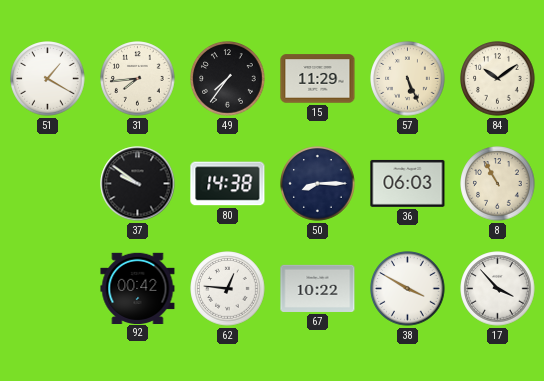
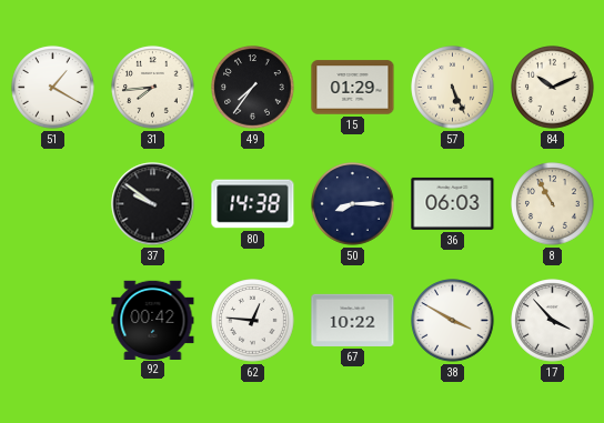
15: 11:29 -> 01:29
84: 10:09 -> 10:11
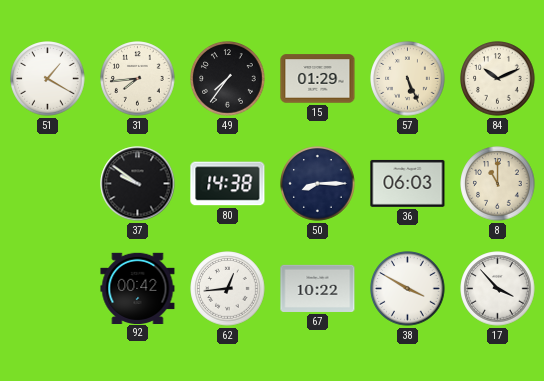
8: 10:55 -> 11:00
62: 12:46 -> 12:44
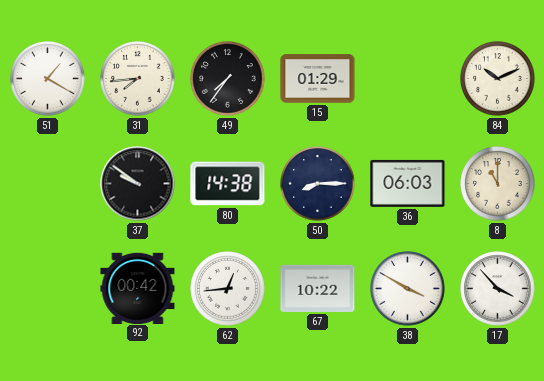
57: 5:26 -> none
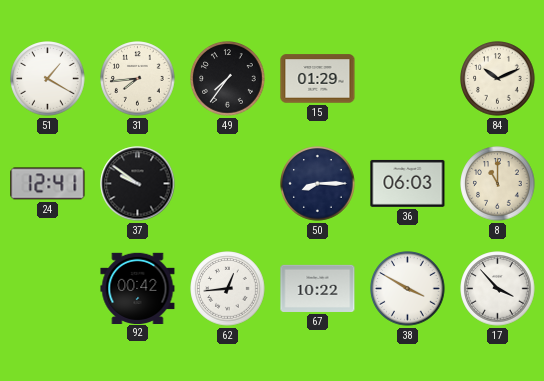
24: none -> 12:41
80: 14:38 -> none
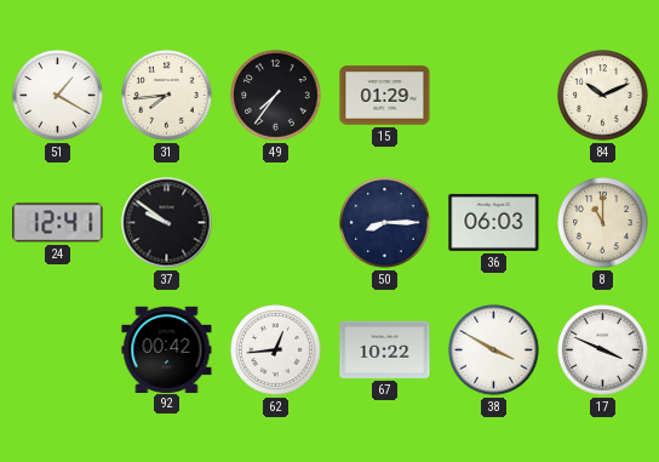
17: 3:53 -> 3:49
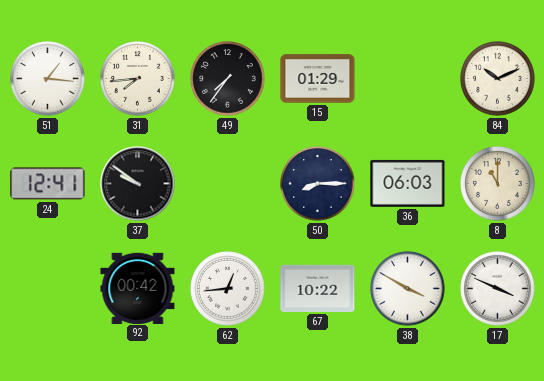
51: 1:20 -> 1:16
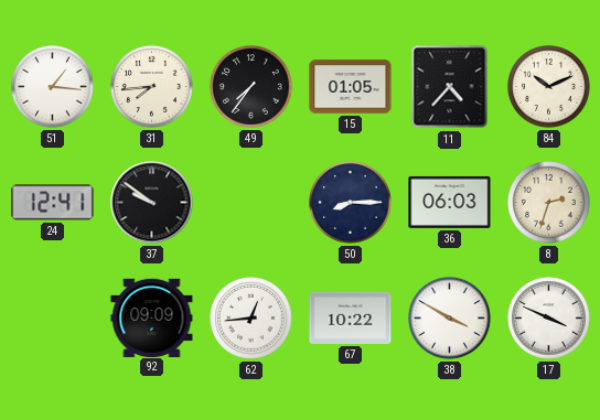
15: 01:29 -> 01:05
11: none -> 4:37
8: 11:00 -> 2:33
92: 00:42 -> 09:09
